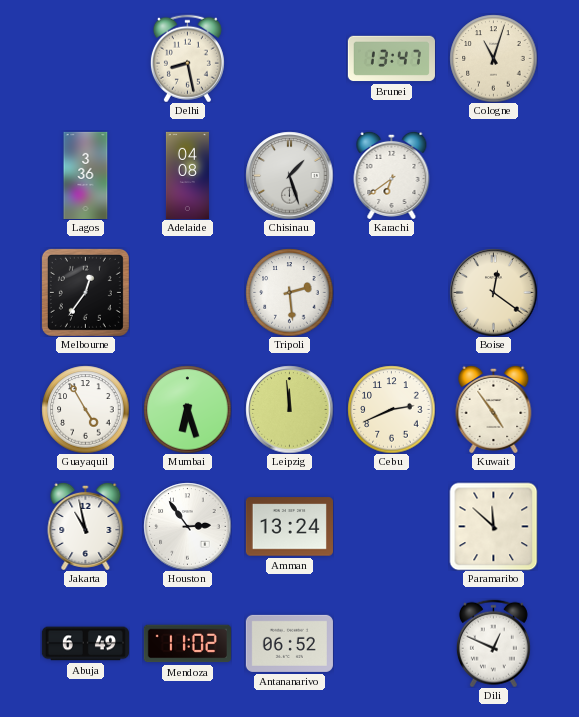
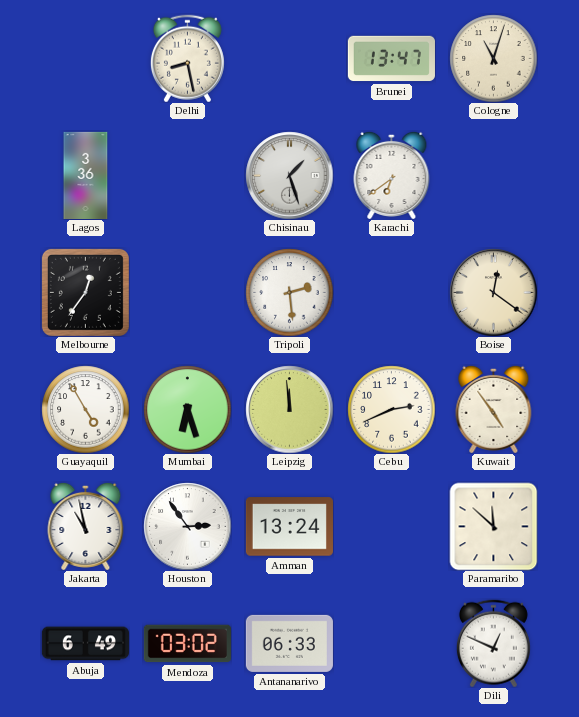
Adelaide: 04:08 -> none
Mendoza: 11:02 -> 03:02
Antananarivo: 06:52 -> 06:33
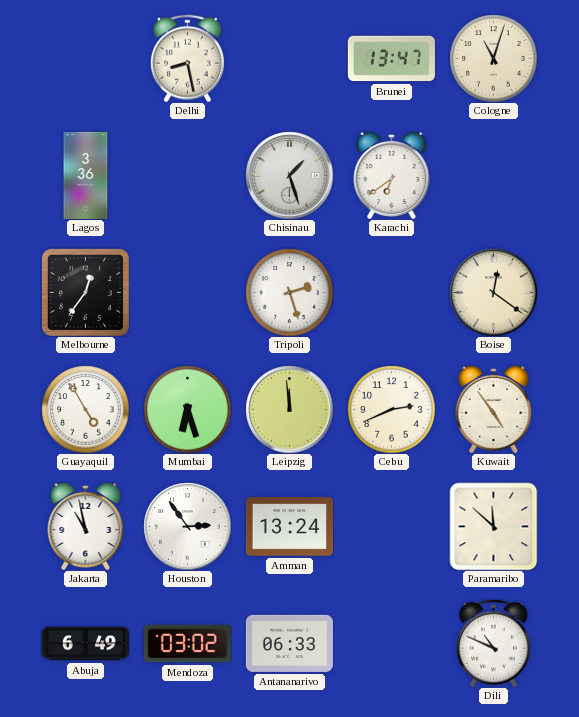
Tripoli: 2:29 -> 2:27
Dili: 12:49 -> 10:49
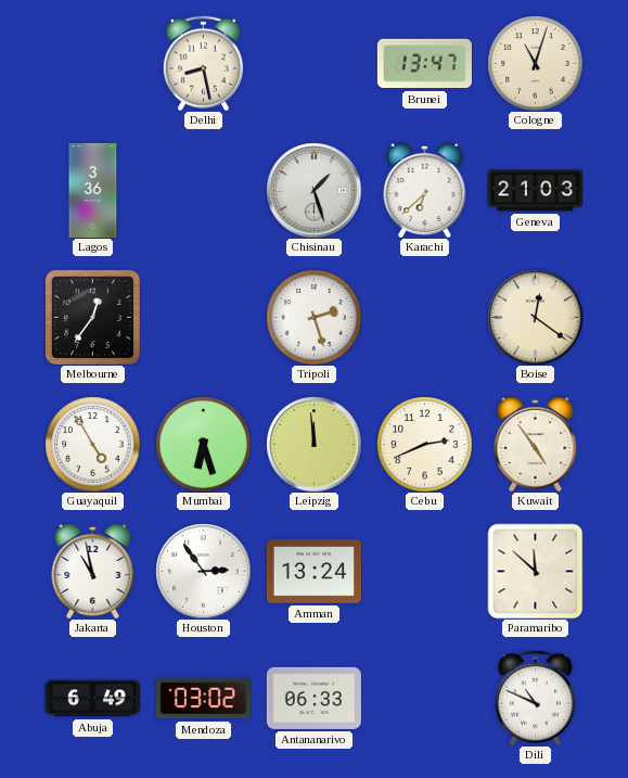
Karachi: 6:39 -> 6:38
Geneva: none -> 21:03
